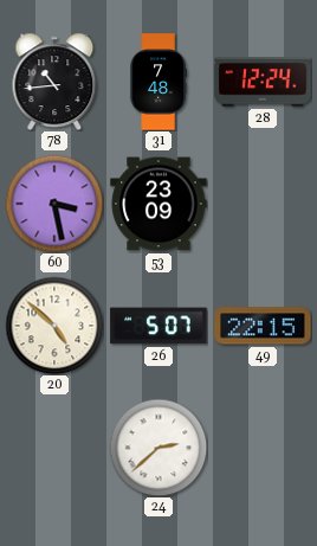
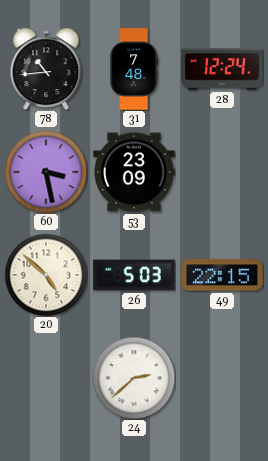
26: 5:07 -> 5:03
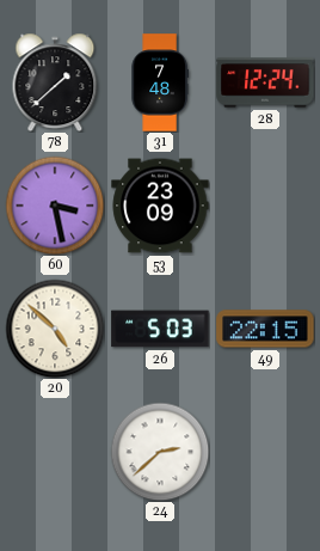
78: 10:44 -> 1:38
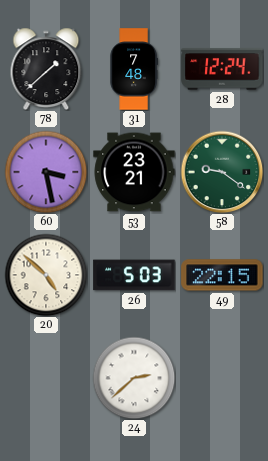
53: 23:09 -> 23:21
58: none -> 9:21
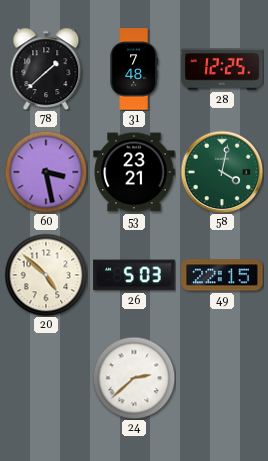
28: 12:24 -> 12:25
58: 9:21 -> 4:02
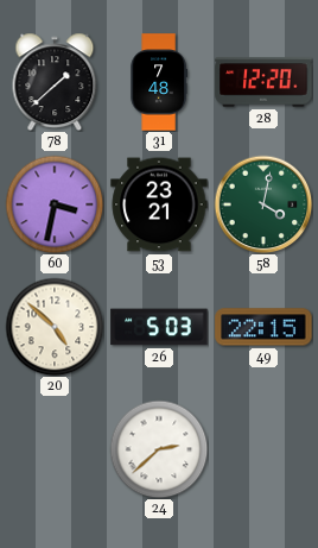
28: 12:25 -> 12:20
60: 3:28 -> 3:32
